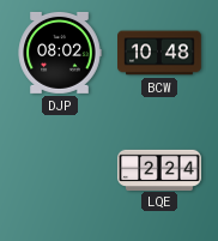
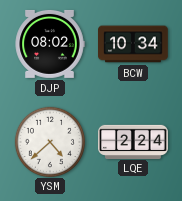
BCW: 10:48 -> 10:34
YSM: none -> 4:38
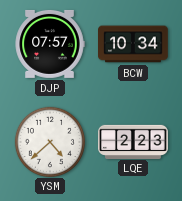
DJP: 08:02 -> 07:57
LQE: 2:24 -> 2:23
